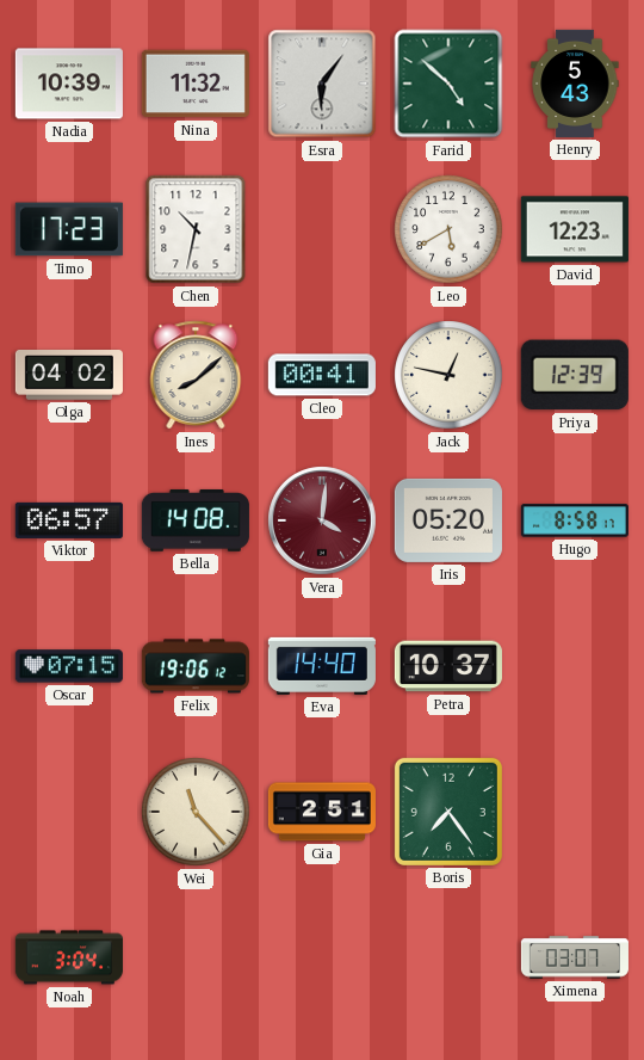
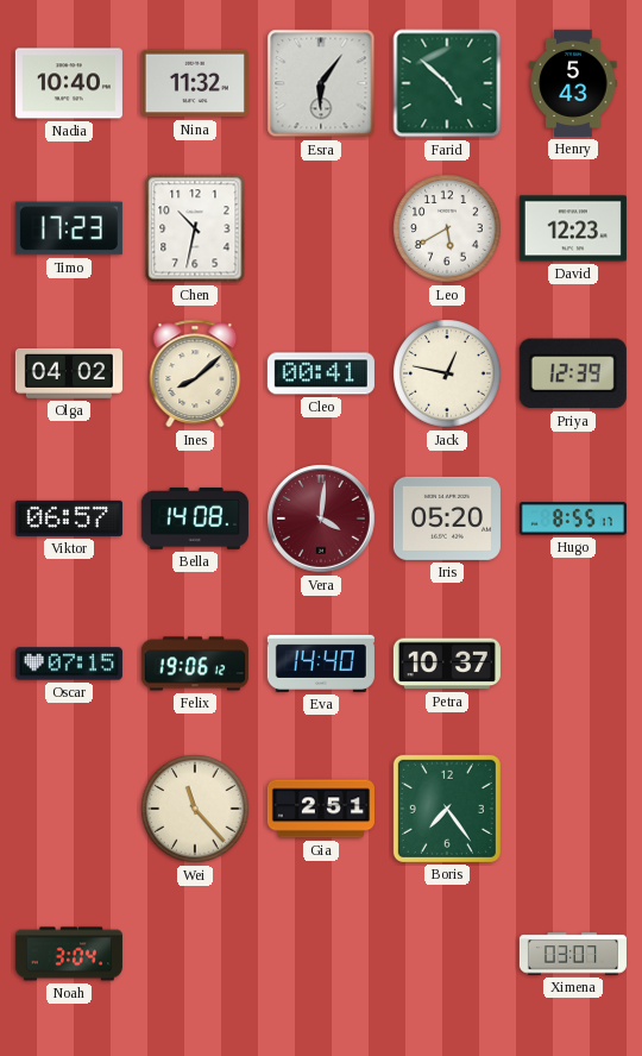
Nadia: 10:39 -> 10:40
Hugo: 8:58 -> 8:55
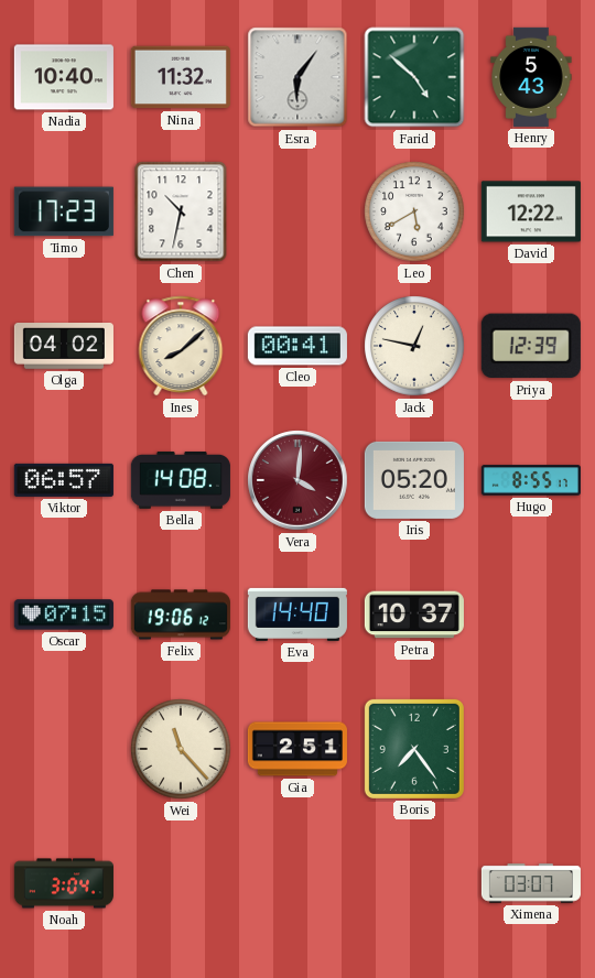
David: 12:23 -> 12:22
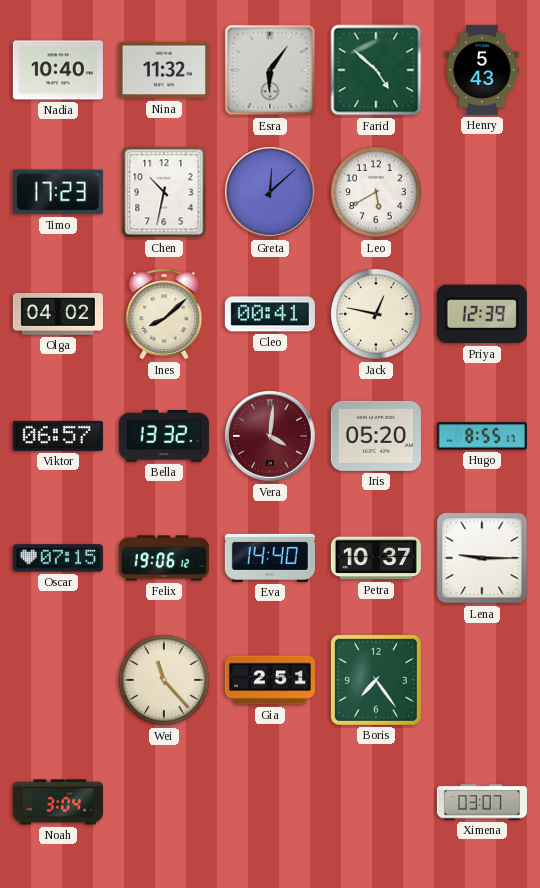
Greta: none -> 12:08
David: 12:22 -> none
Bella: 14:08 -> 13:32
Lena: none -> 9:15
